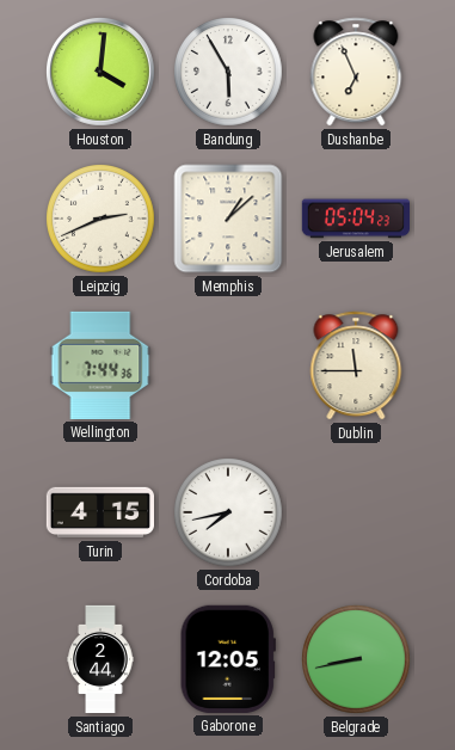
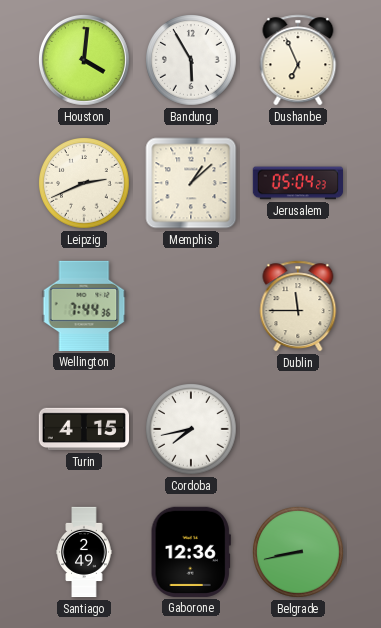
Santiago: 2:44 -> 2:49
Gaborone: 12:05 -> 12:36
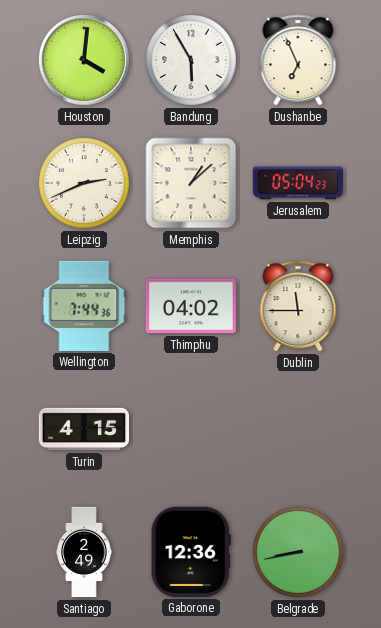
Thimphu: none -> 04:02
Cordoba: 7:43 -> none
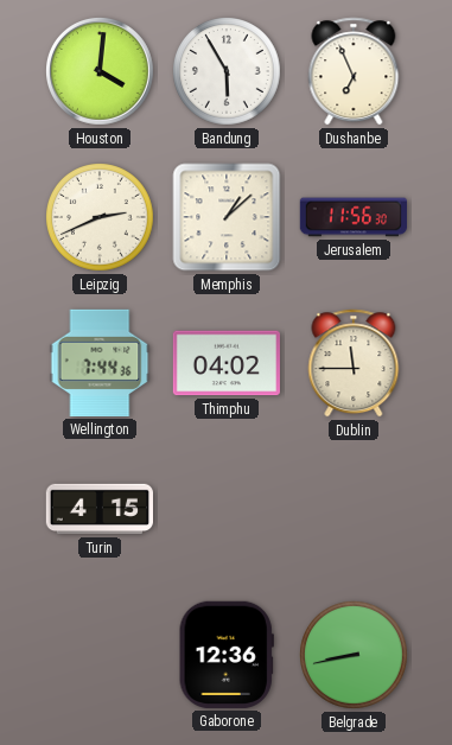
Jerusalem: 05:04 -> 11:56
Santiago: 2:49 -> none
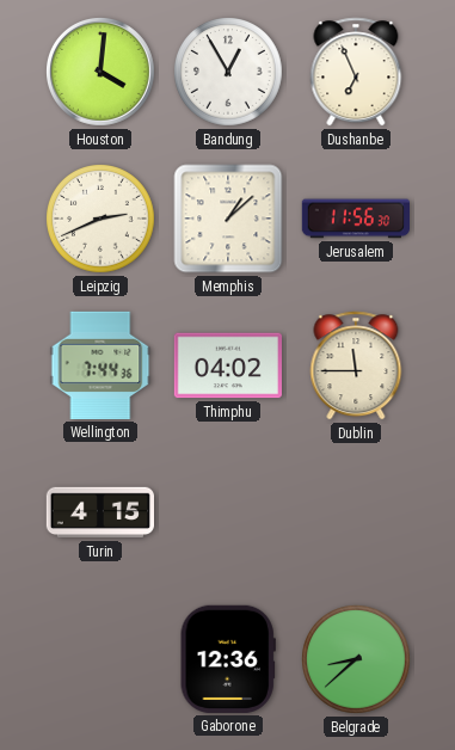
Bandung: 5:55 -> 12:55
Belgrade: 8:43 -> 8:38
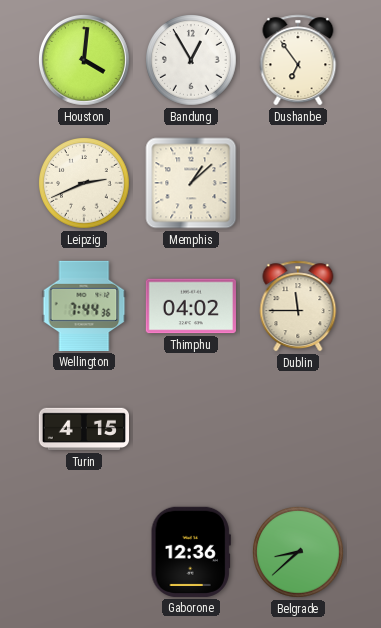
Dushanbe: 6:56 -> 6:54
Jerusalem: 11:56 -> none
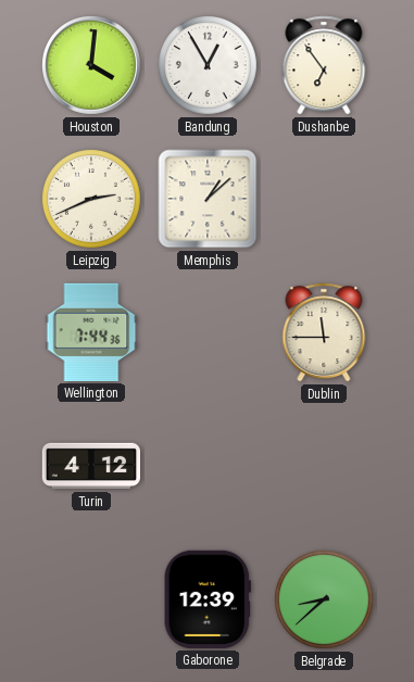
Thimphu: 04:02 -> none
Turin: 4:15 -> 4:12
Gaborone: 12:36 -> 12:39
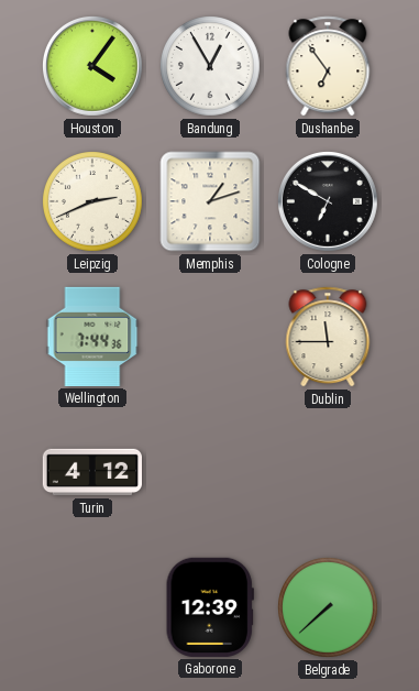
Houston: 4:01 -> 4:06
Memphis: 1:08 -> 1:12
Cologne: none -> 6:50
Belgrade: 8:38 -> 7:38
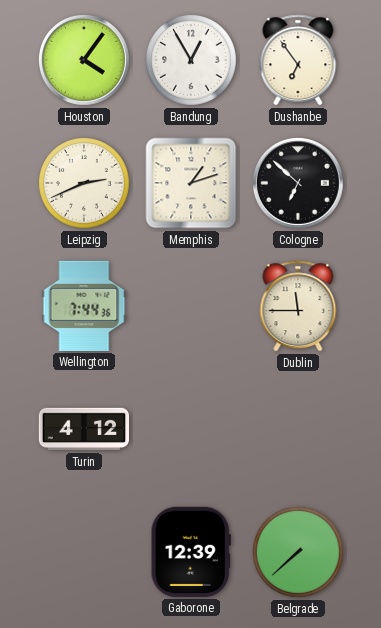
Cologne: 6:50 -> 6:52
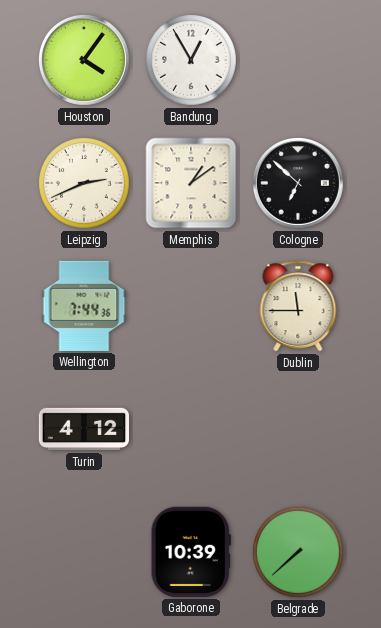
Dushanbe: 6:54 -> none
Memphis: 1:12 -> 1:09
Gaborone: 12:39 -> 10:39
